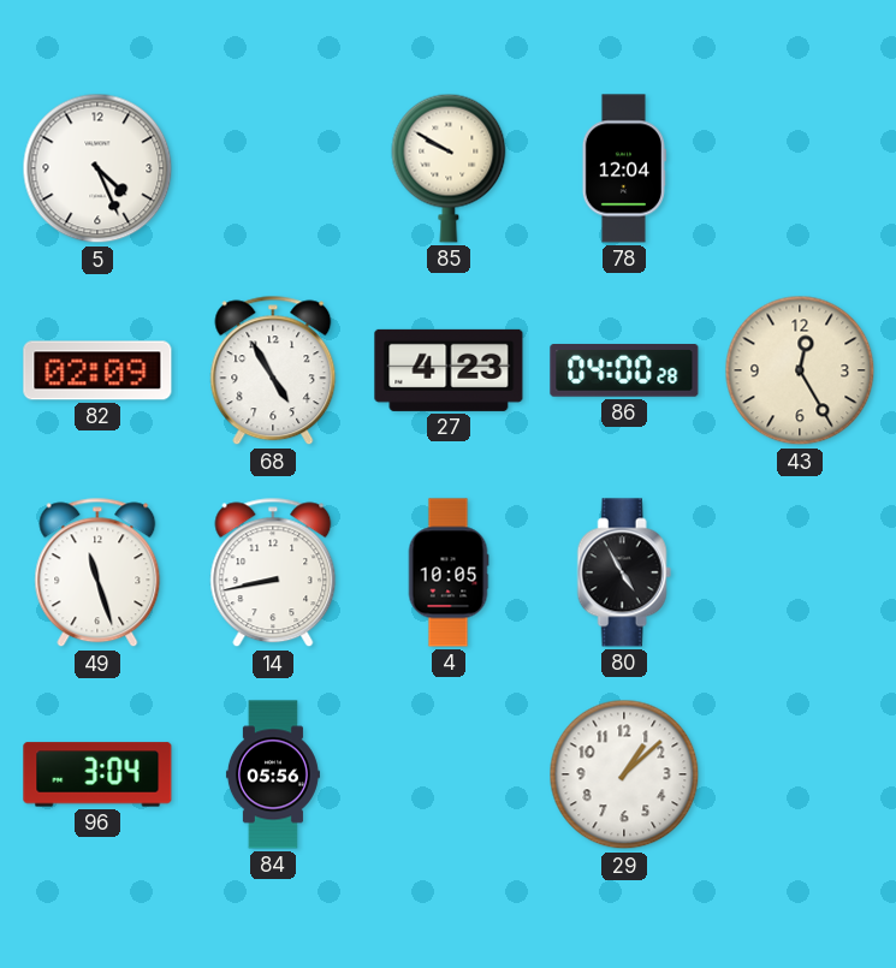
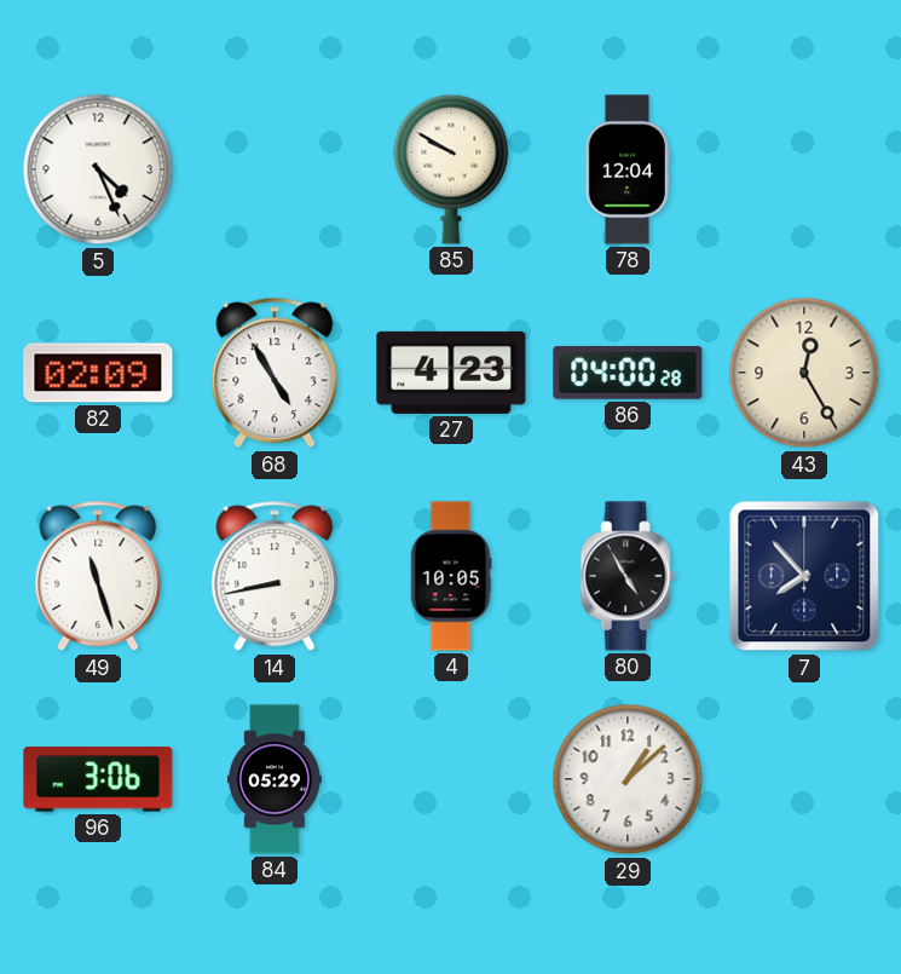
7: none -> 7:53
96: 3:04 -> 3:06
84: 05:56 -> 05:29
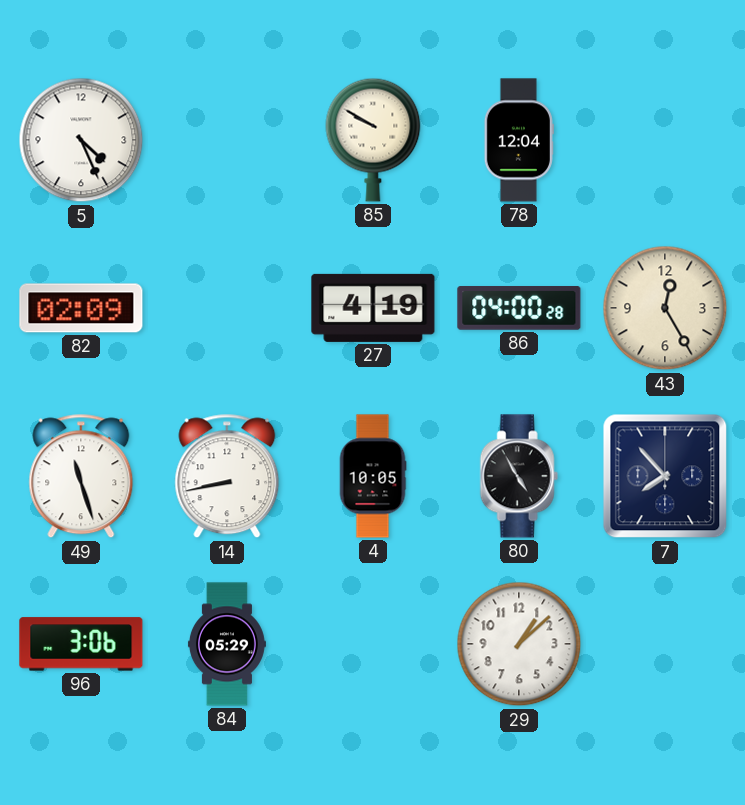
68: 4:55 -> none
27: 4:23 -> 4:19
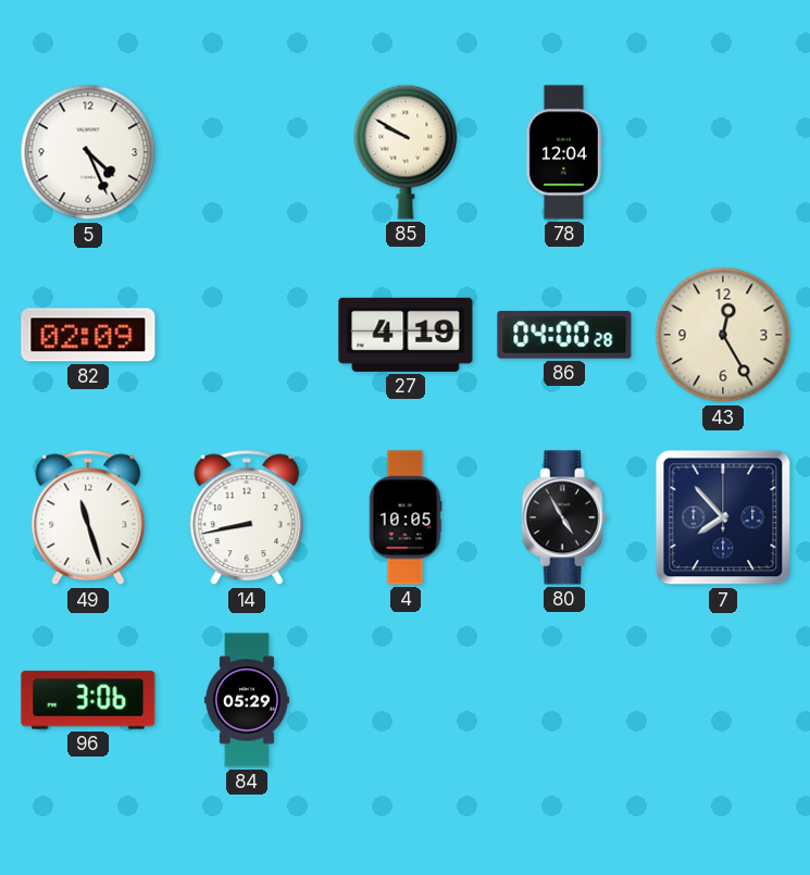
29: 1:08 -> none
